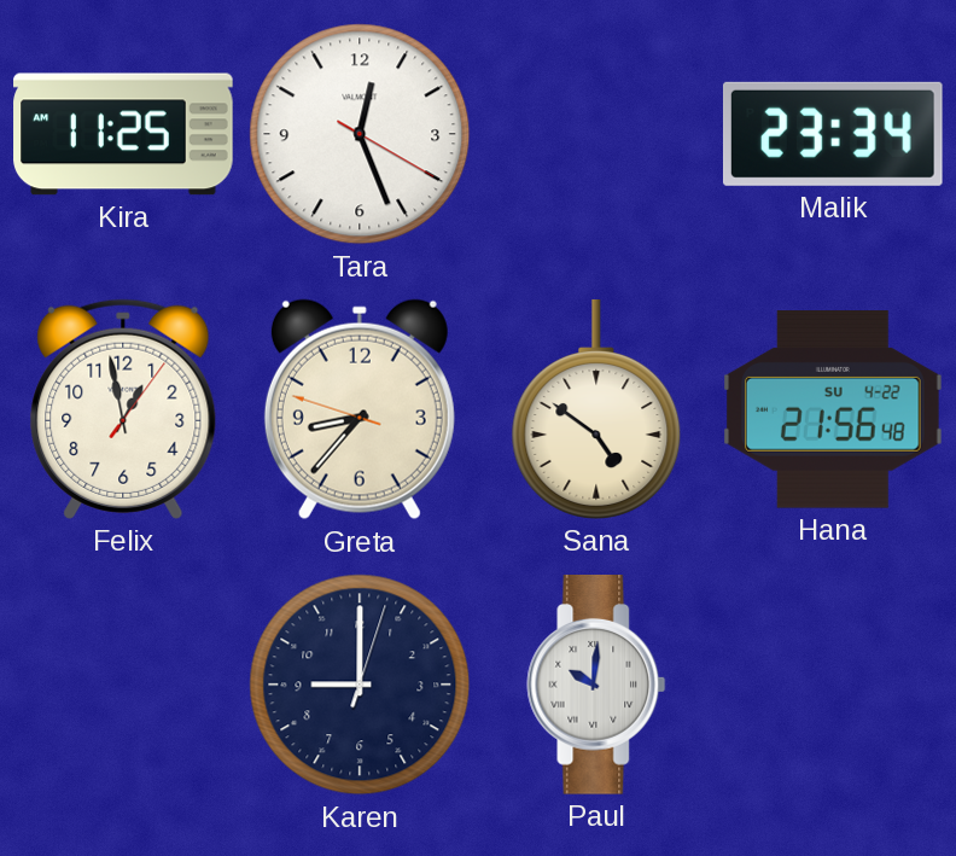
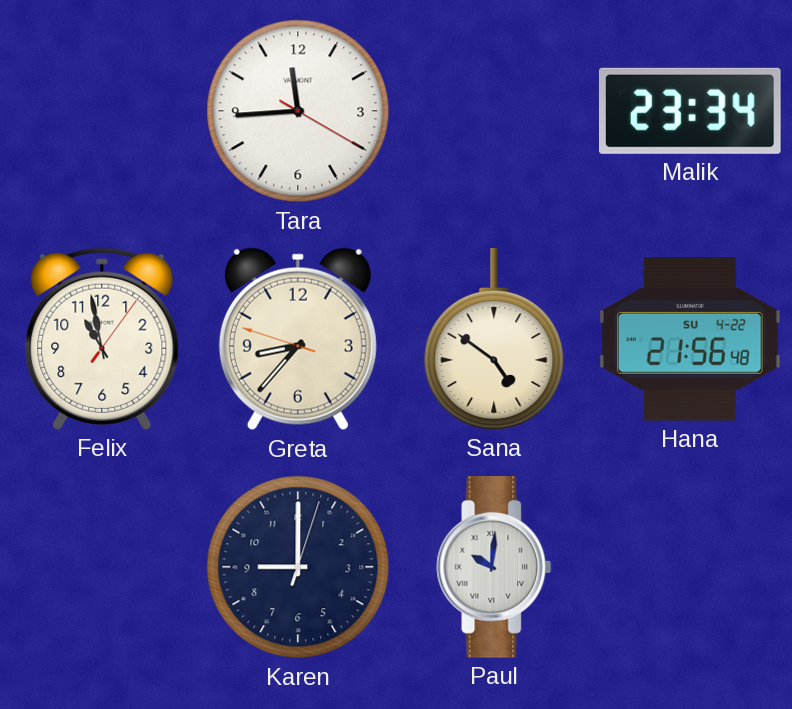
Kira: 11:25 -> none
Tara: 12:26 -> 11:44
Felix: 12:58 -> 10:58
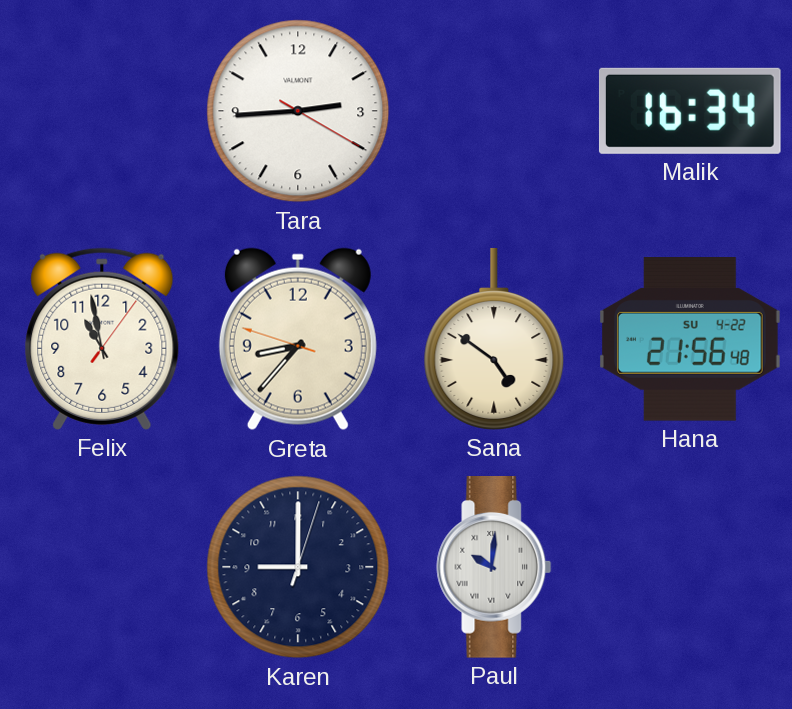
Tara: 11:44 -> 2:44
Malik: 23:34 -> 16:34
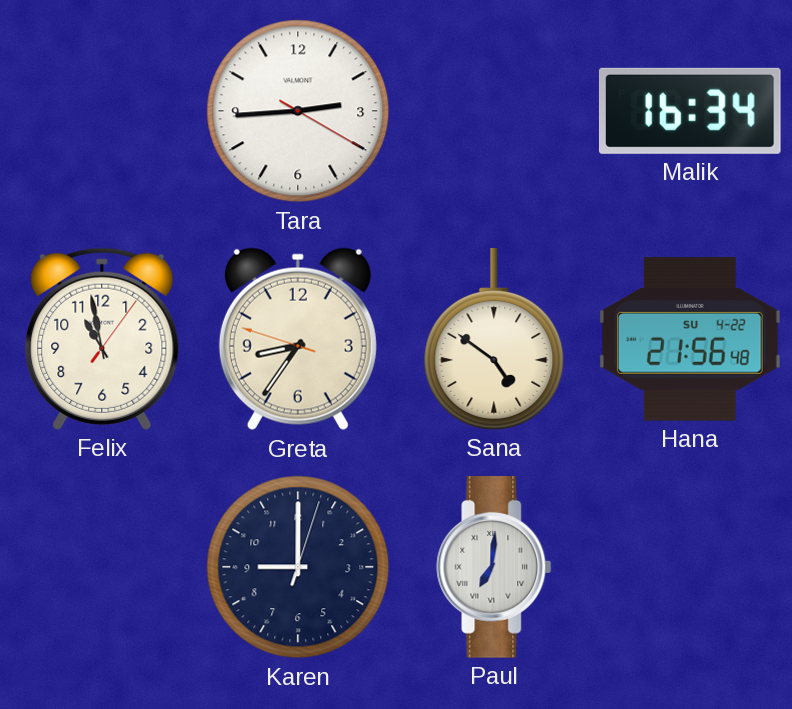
Greta: 8:36 -> 8:35
Paul: 10:01 -> 7:01
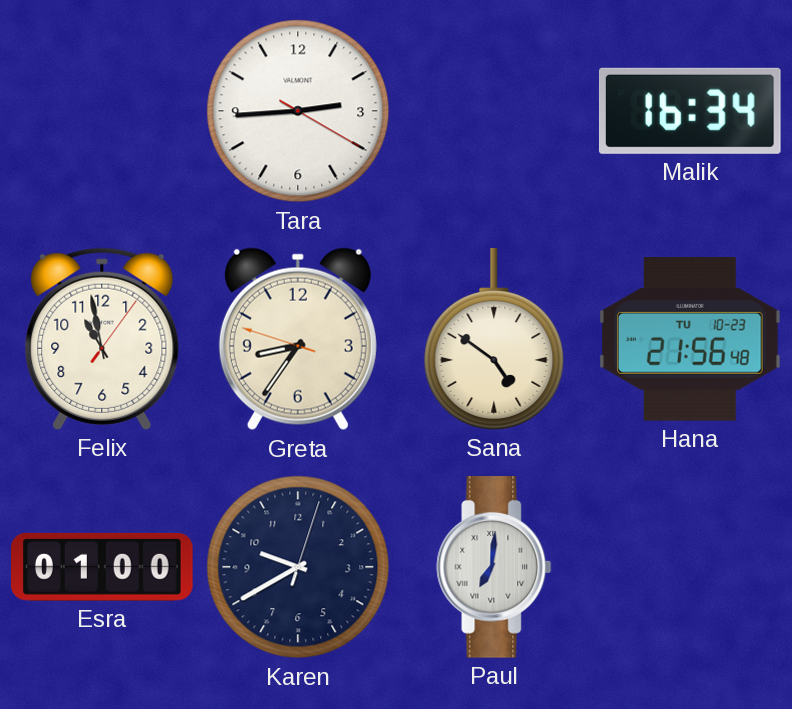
Hana date: SU 4-22 -> TU 10-23
Esra: none -> 01:00
Karen: 9:00 -> 9:40
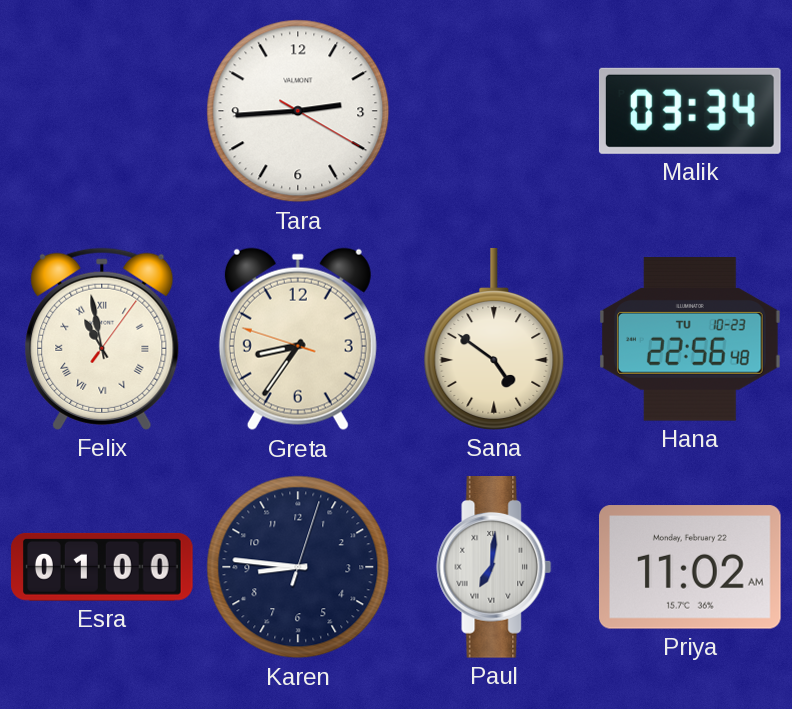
Malik: 16:34 -> 03:34
Felix numerals: Arabic -> Roman
Hana: 21:56 -> 22:56
Karen: 9:40 -> 8:46
Priya: none -> 11:02
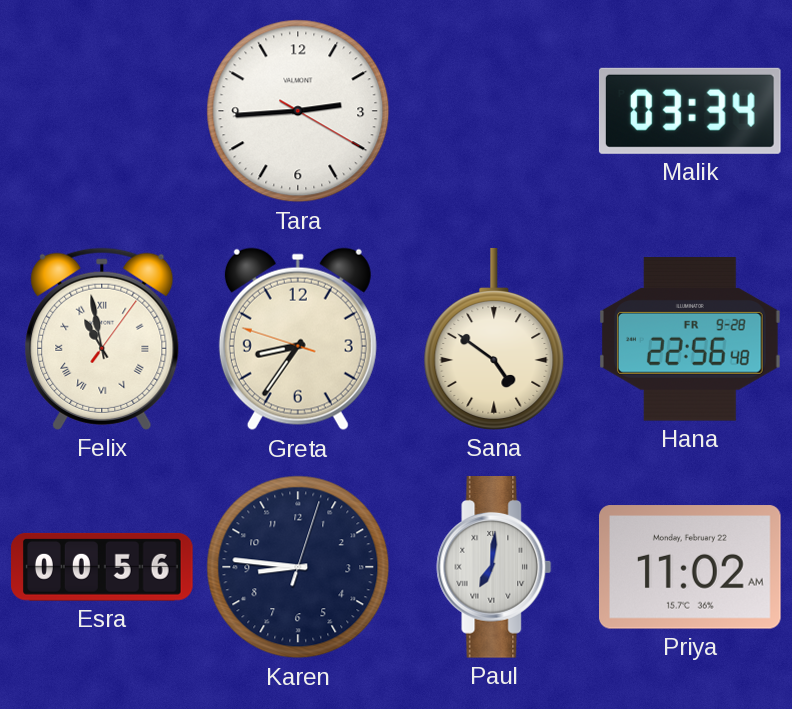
Hana date: TU 10-23 -> FR 9-28
Esra: 01:00 -> 00:56
